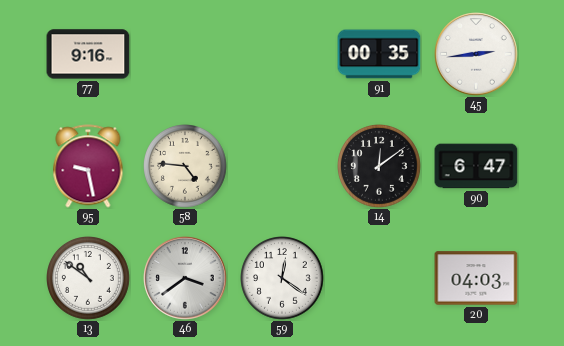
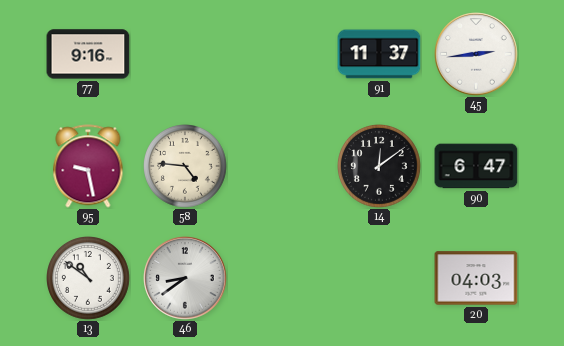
91: 00:35 -> 11:37
46: 3:39 -> 8:39
59: 12:21 -> none
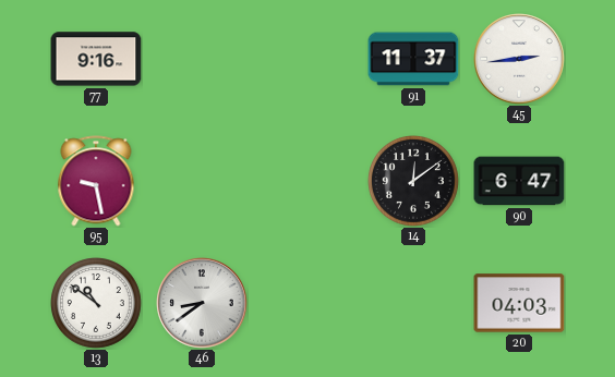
58: 4:46 -> none
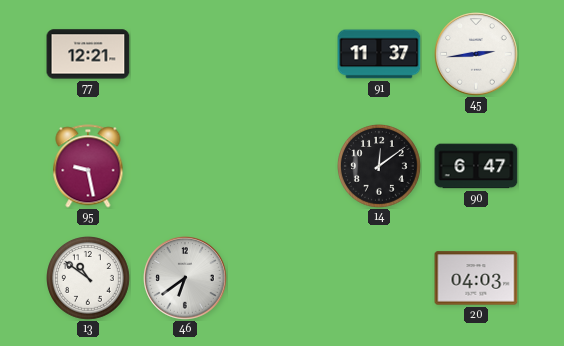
77: 9:16 -> 12:21
46: 8:39 -> 6:39
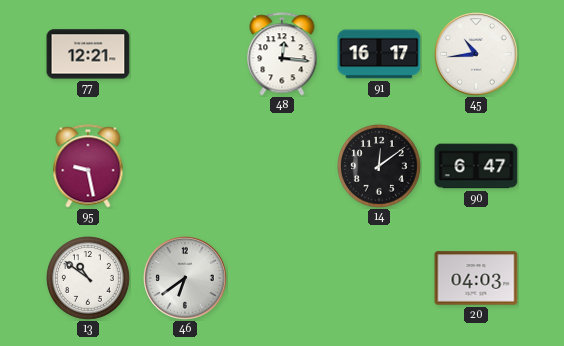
48: none -> 12:16
91: 11:37 -> 16:17
45: 2:44 -> 10:44
